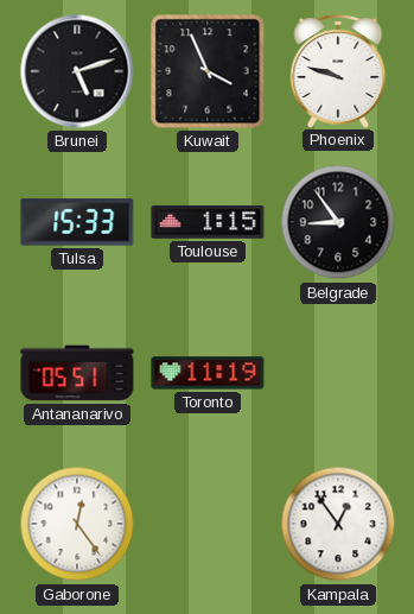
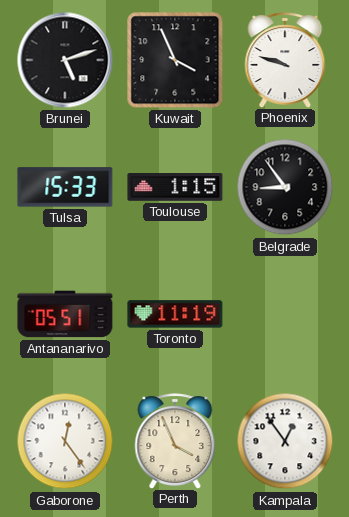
Perth: none -> 3:56
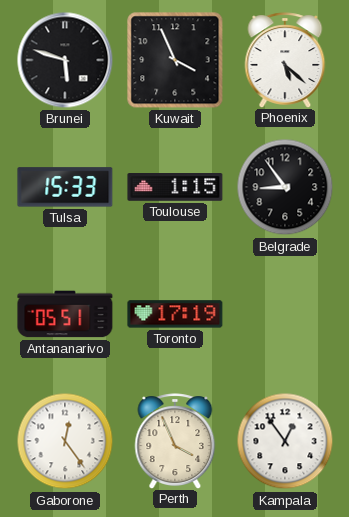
Brunei: 5:12 -> 5:48
Phoenix: 9:48 -> 5:22
Toronto: 11:19 -> 17:19
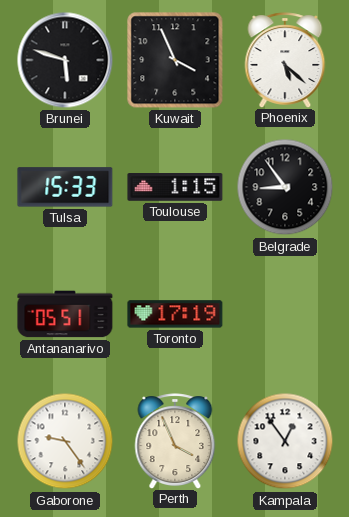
Gaborone: 12:24 -> 9:24
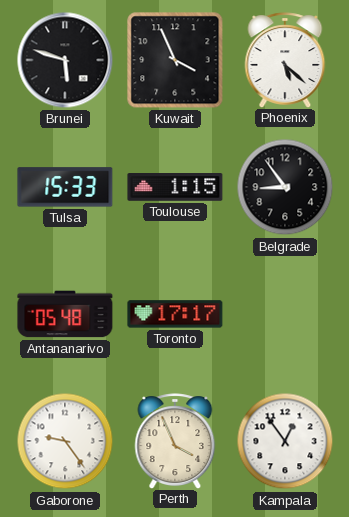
Antananarivo: 05:51 -> 05:48
Toronto: 17:19 -> 17:17
